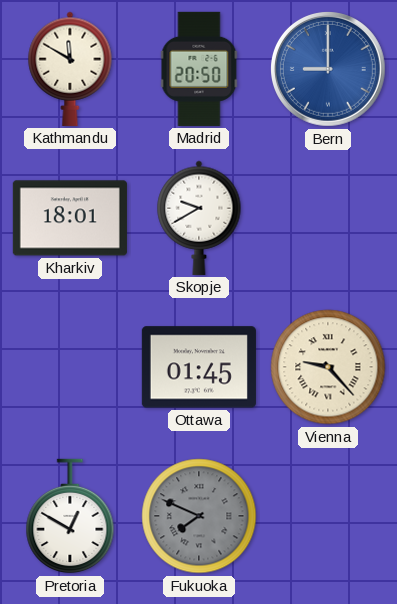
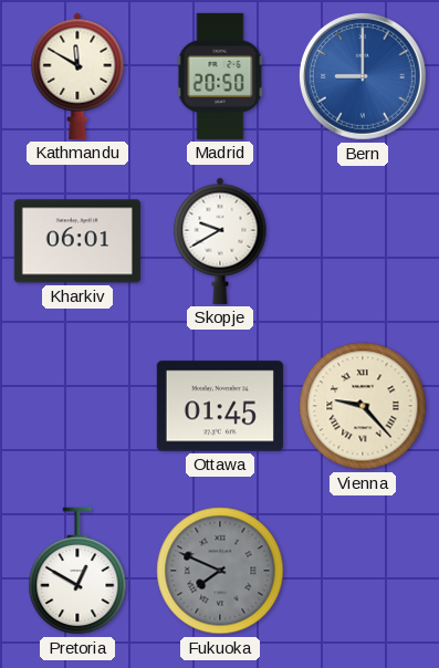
Kharkiv: 18:01 -> 06:01
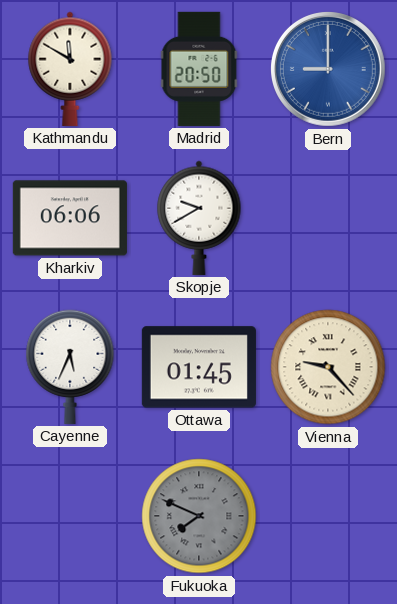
Kharkiv: 06:01 -> 06:06
Cayenne: none -> 5:34
Pretoria: 12:50 -> none
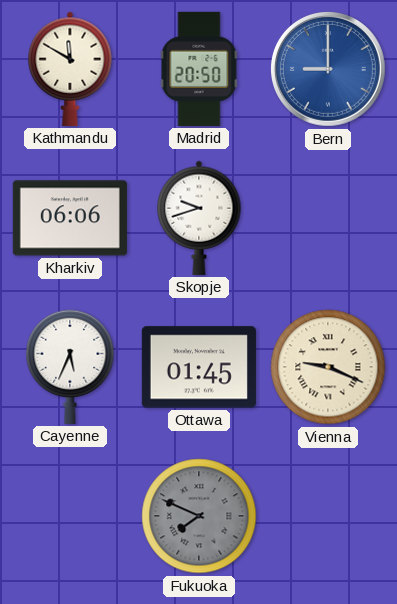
Skopje: 9:40 -> 9:42
Vienna: 9:23 -> 9:19
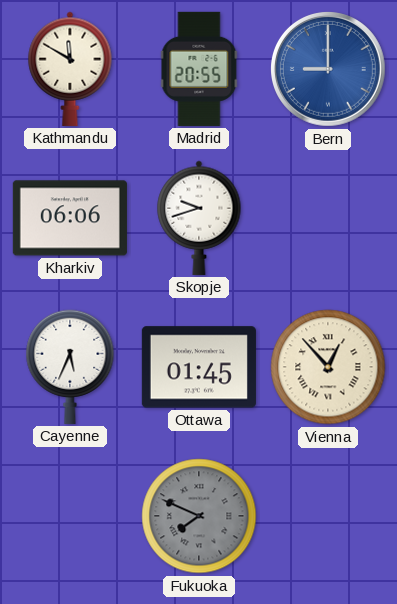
Madrid: 20:50 -> 20:55
Vienna: 9:19 -> 12:53
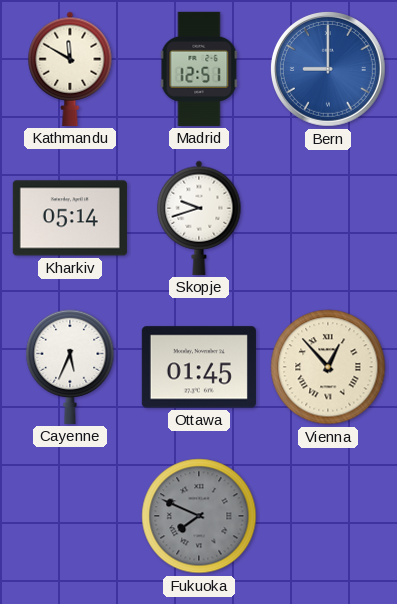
Madrid: 20:55 -> 12:51
Kharkiv: 06:06 -> 05:14
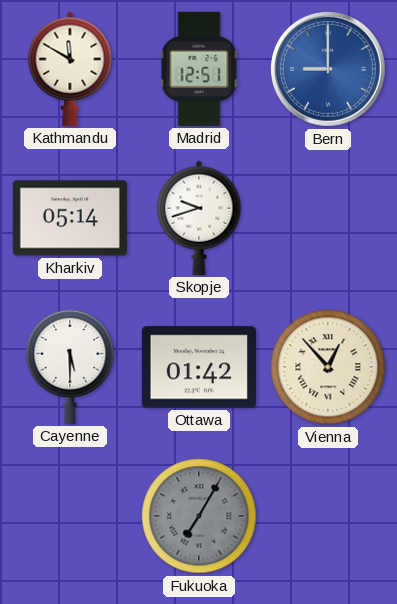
Cayenne: 5:34 -> 5:30
Ottawa: 01:45 -> 01:42
Fukuoka: 7:49 -> 7:05
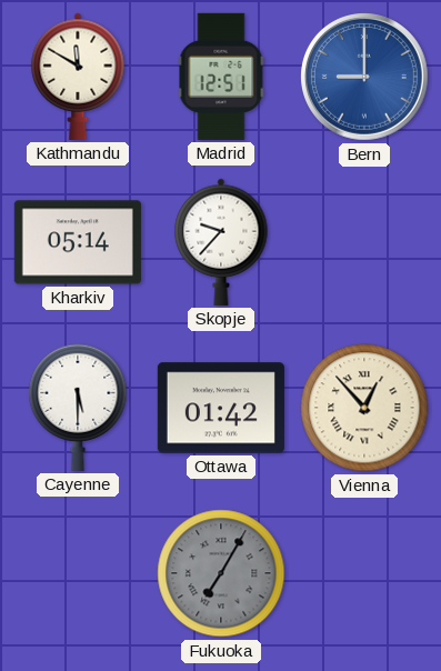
Skopje: 9:42 -> 9:37
